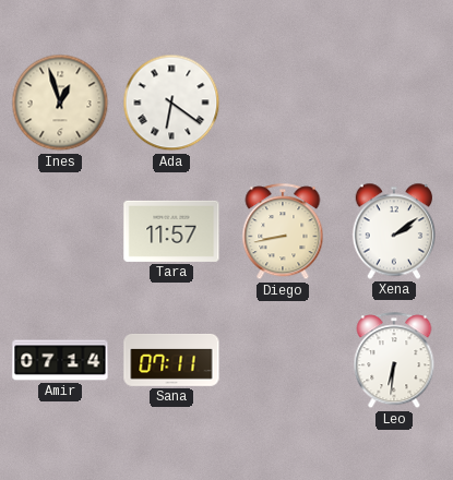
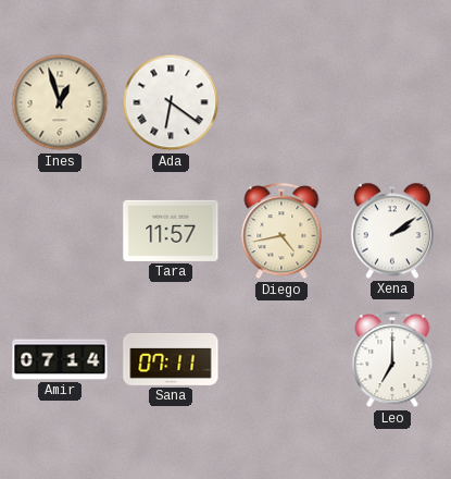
Diego: 8:43 -> 4:43
Leo: 6:31 -> 7:00
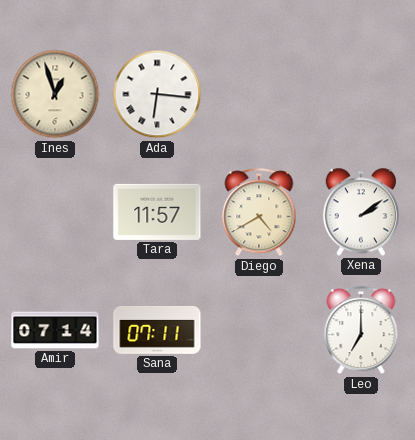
Ada: 6:21 -> 6:16
Diego: 4:43 -> 4:40
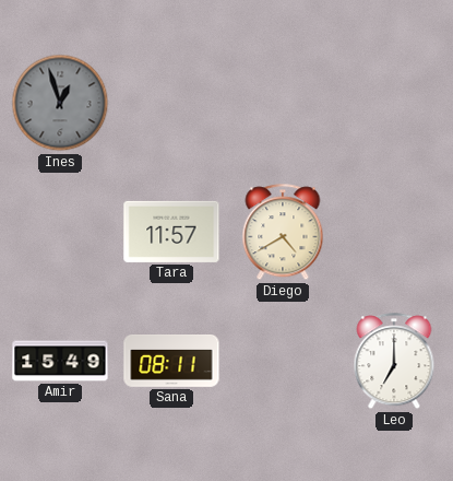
Ines dial: cream -> grey
Ada: 6:16 -> none
Xena: 2:09 -> none
Amir: 07:14 -> 15:49
Sana: 07:11 -> 08:11
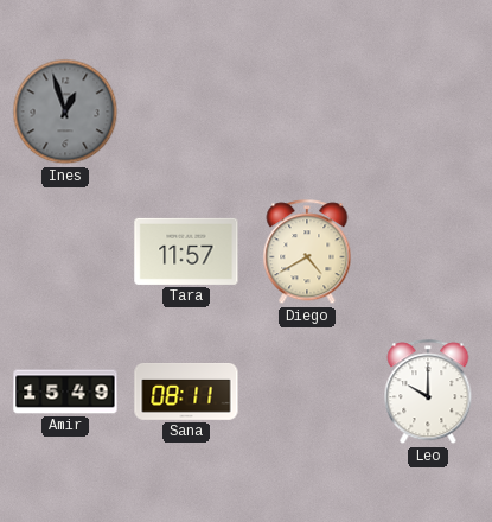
Leo: 7:00 -> 10:00
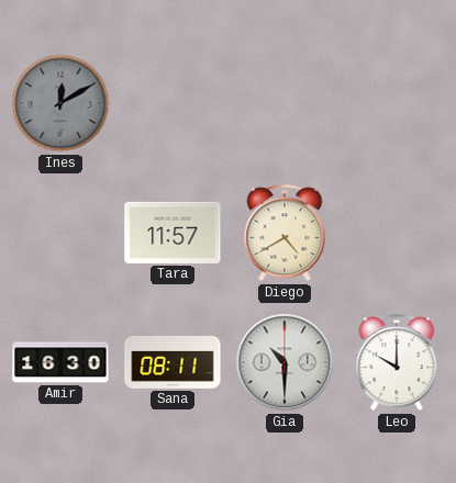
Ines: 12:57 -> 12:10
Amir: 15:49 -> 16:30
Gia: none -> 10:30
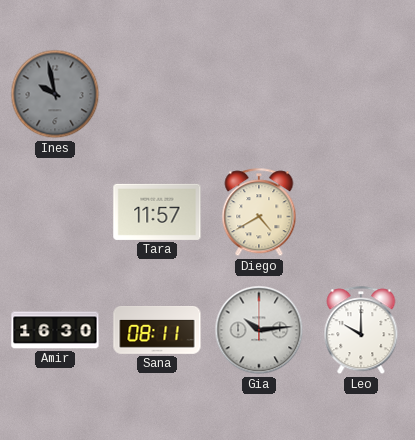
Ines: 12:10 -> 9:58
Gia: 10:30 -> 10:14
